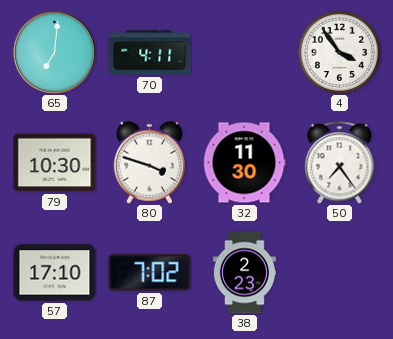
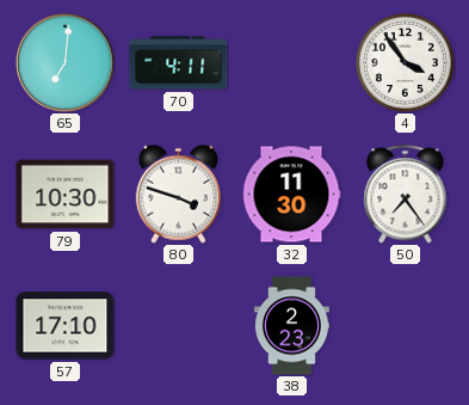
87: 7:02 -> none
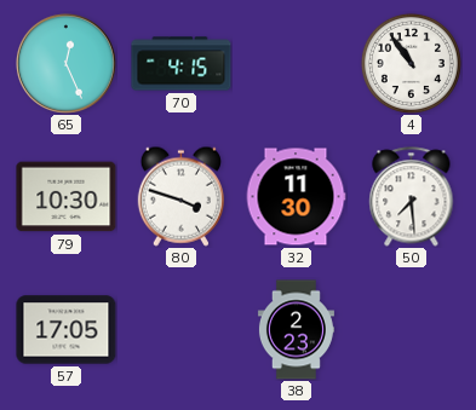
65: 7:01 -> 12:26
70: 4:11 -> 4:15
4: 3:54 -> 10:54
50: 7:24 -> 7:29
57: 17:10 -> 17:05
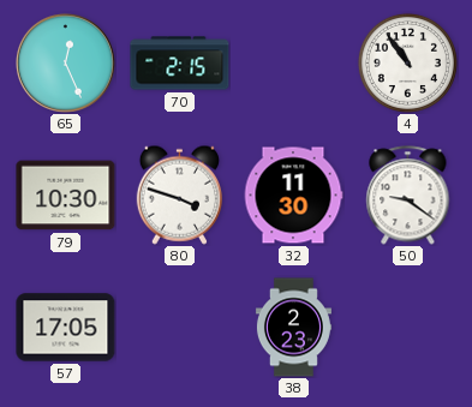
70: 4:15 -> 2:15
50: 7:29 -> 9:21
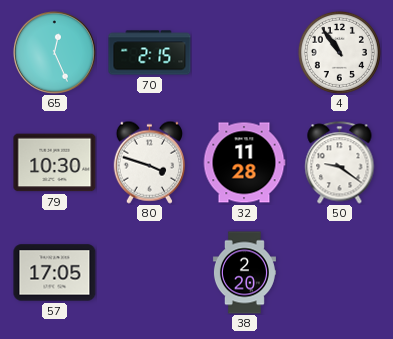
32: 11:30 -> 11:28
38: 2:23 -> 2:20
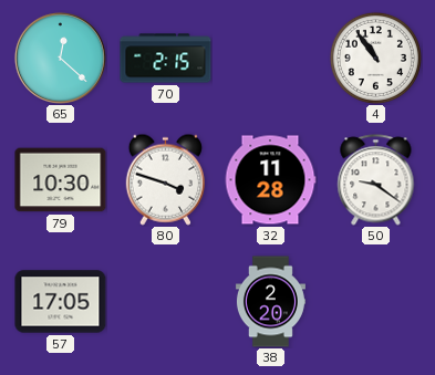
65: 12:26 -> 12:22
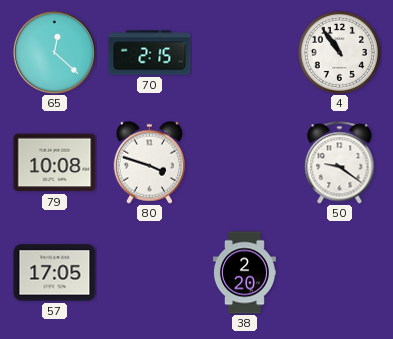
79: 10:30 -> 10:08
32: 11:28 -> none
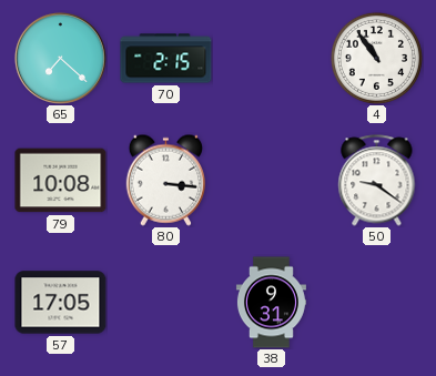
65: 12:22 -> 7:22
80: 3:48 -> 3:16
38: 2:20 -> 9:31
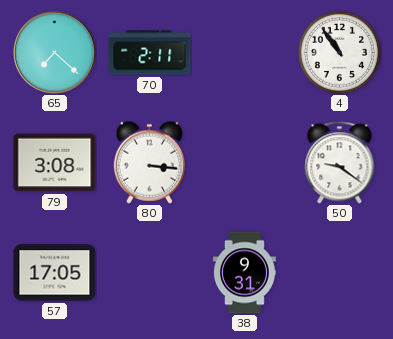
70: 2:15 -> 2:11
79: 10:08 -> 3:08
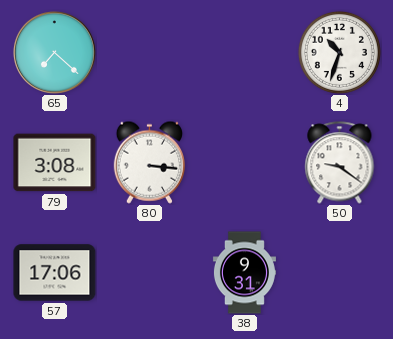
70: 2:11 -> none
4: 10:54 -> 10:33
57: 17:05 -> 17:06
